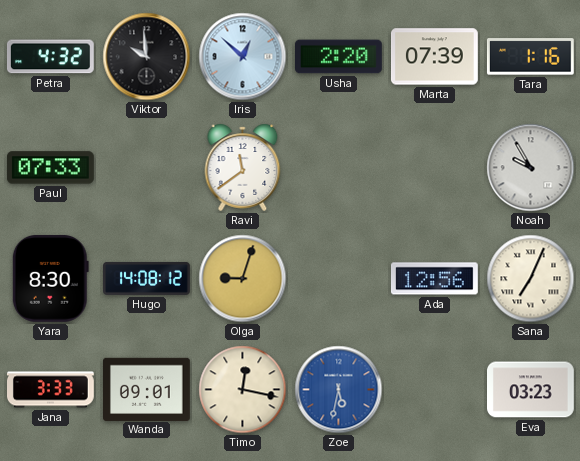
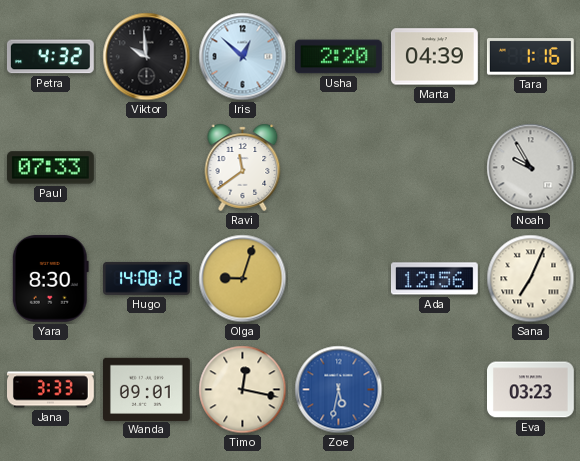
Marta: 07:39 -> 04:39
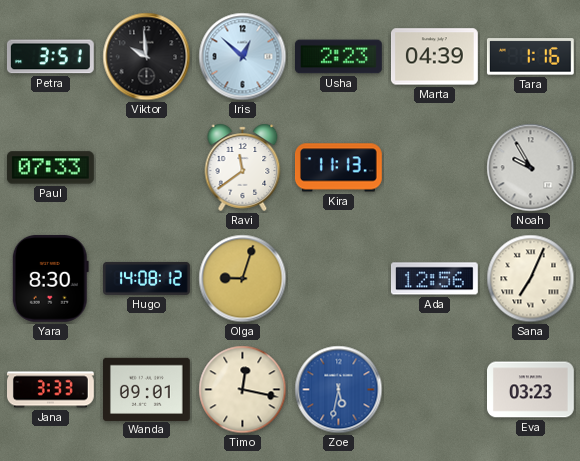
Petra: 4:32 -> 3:51
Usha: 2:20 -> 2:23
Kira: none -> 11:13
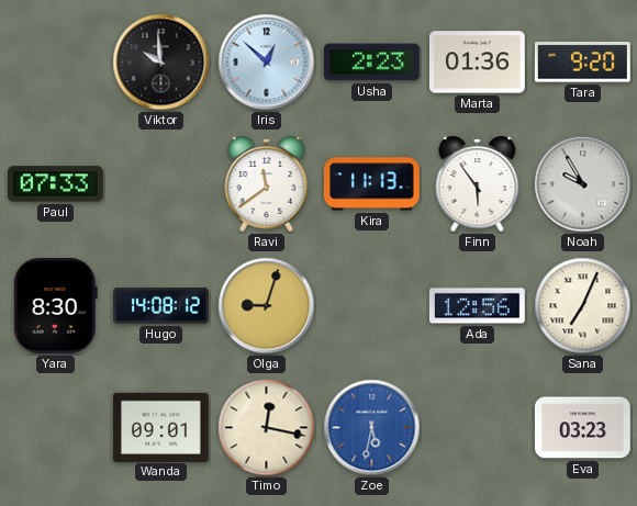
Petra: 3:51 -> none
Marta: 04:39 -> 01:36
Tara: 1:16 -> 9:20
Finn: none -> 5:54
Jana: 3:33 -> none
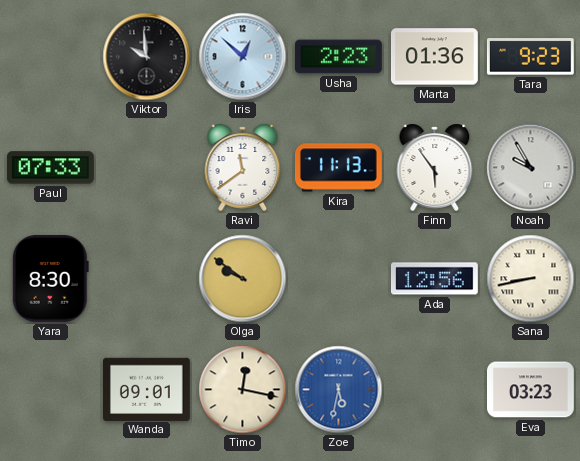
Tara: 9:20 -> 9:23
Hugo: 14:08 -> none
Olga: 9:03 -> 9:51
Sana: 7:04 -> 8:43
